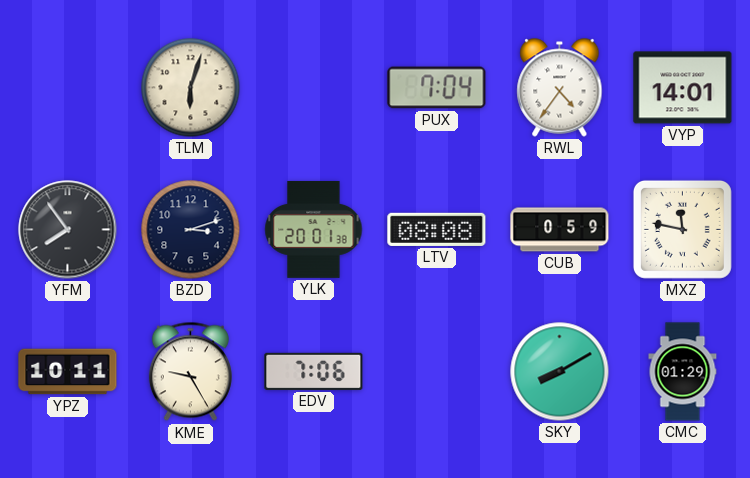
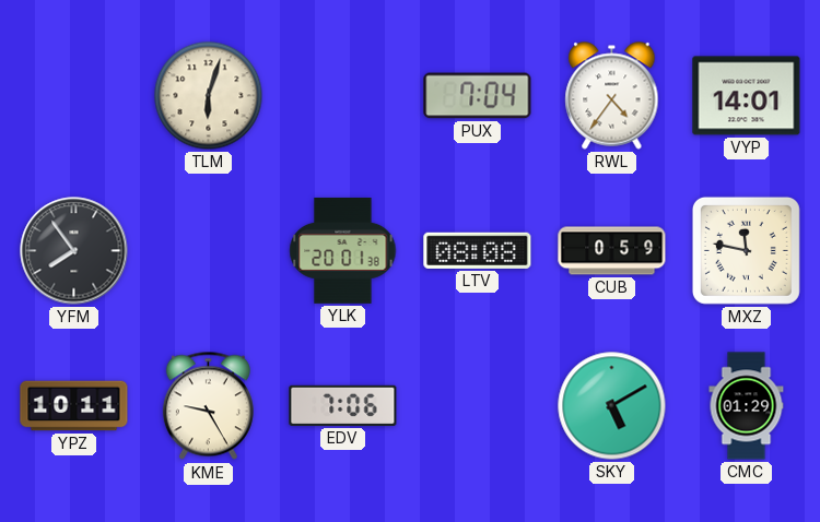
BZD: 3:12 -> none
SKY: 8:10 -> 5:10
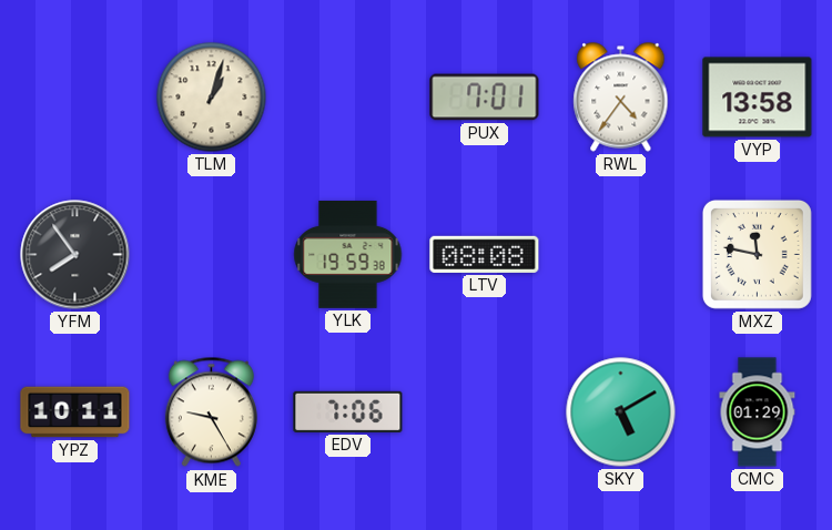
TLM: 6:03 -> 1:03
PUX: 7:04 -> 7:01
VYP: 14:01 -> 13:58
YLK: 20:01 -> 19:59
CUB: 0:59 -> none
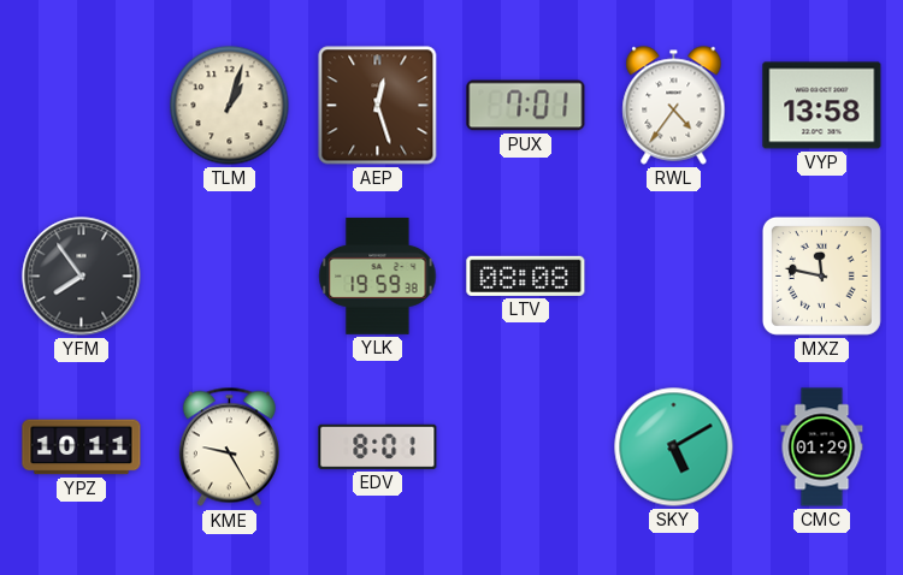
AEP: none -> 12:27
EDV: 7:06 -> 8:01
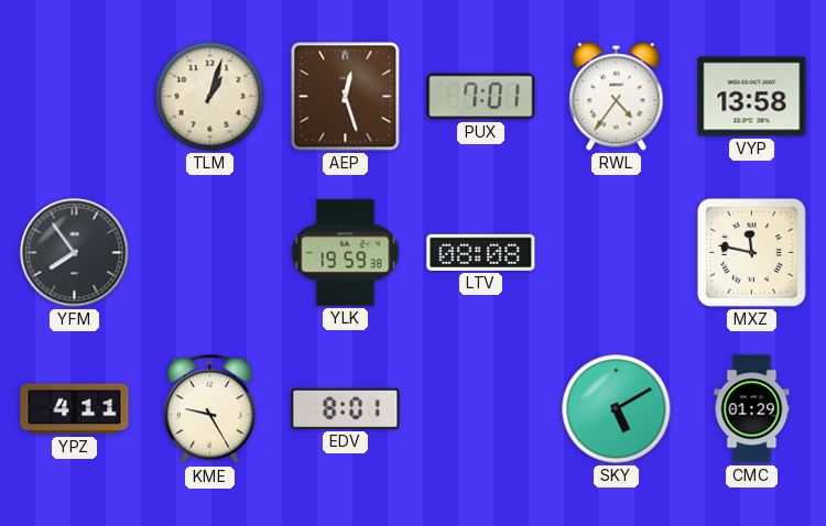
YPZ: 10:11 -> 4:11
